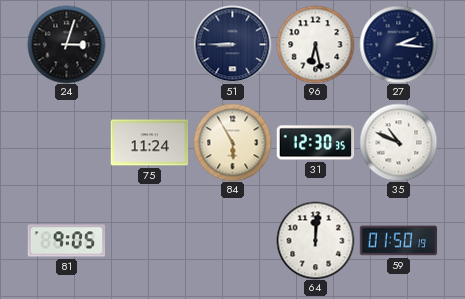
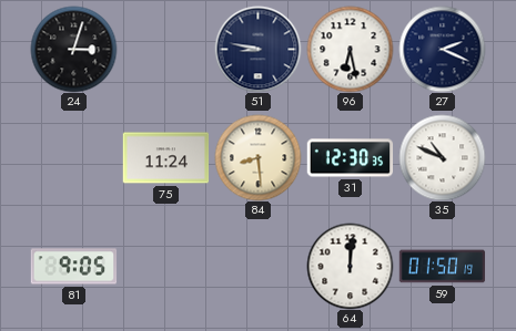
51: 8:45 -> 8:47
27: 2:16 -> 2:19
84: 5:55 -> 8:29
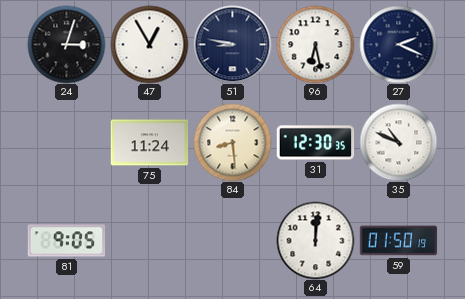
47: none -> 12:55
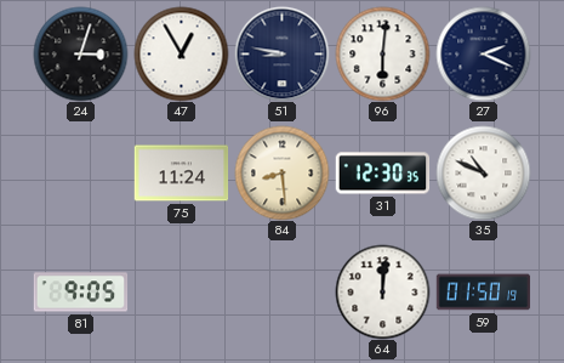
96: 6:28 -> 6:01
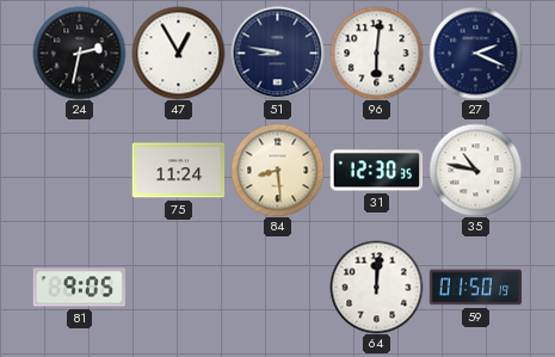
24: 3:03 -> 2:32
35: 10:49 -> 10:47
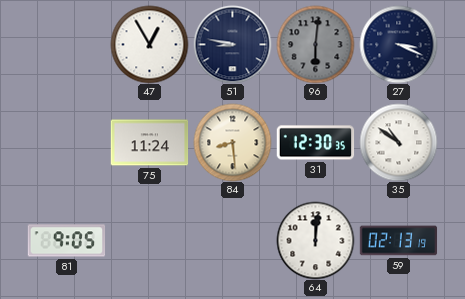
24: 2:32 -> none
96 dial: white -> grey
27: 2:19 -> 3:19
35: 10:47 -> 10:51
59: 01:50 -> 02:13
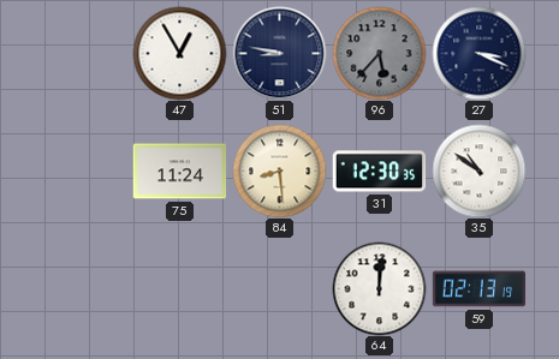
96: 6:01 -> 5:37
81: 9:05 -> none
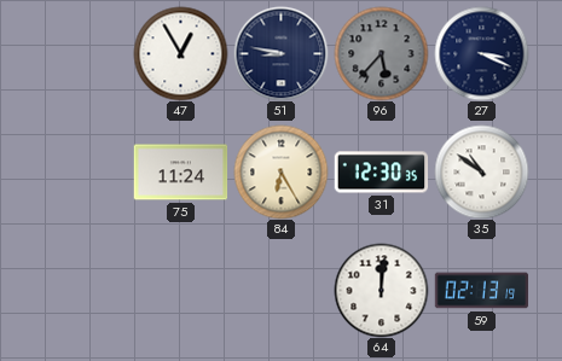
84: 8:29 -> 6:25
